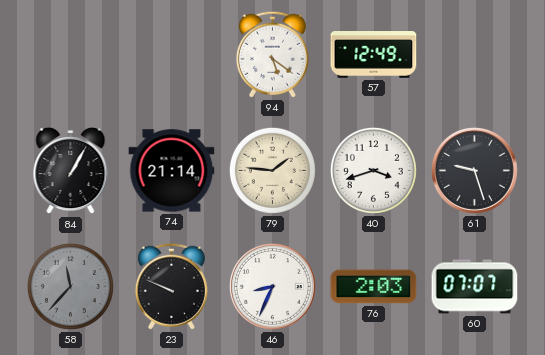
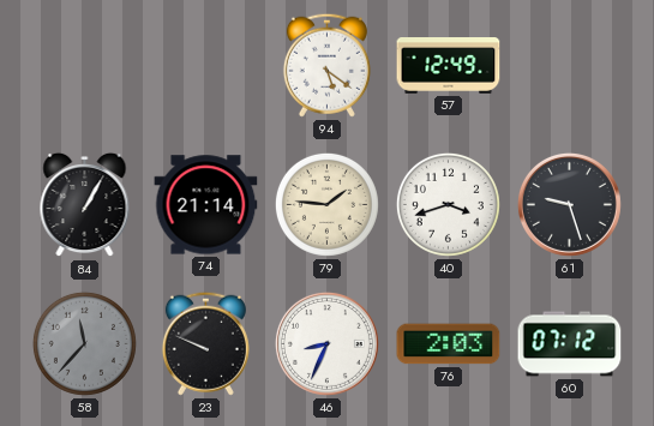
60: 07:07 -> 07:12
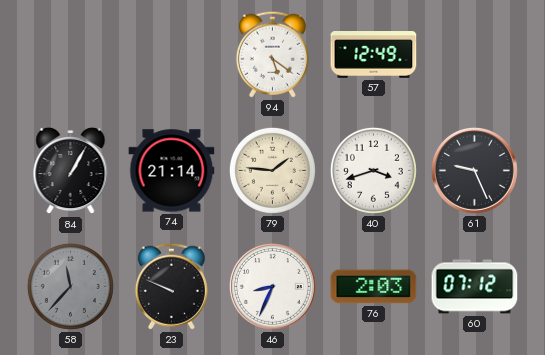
61: 9:27 -> 9:26
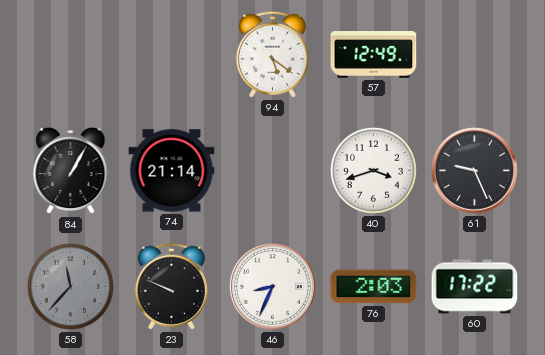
79: 1:46 -> none
60: 07:12 -> 17:22
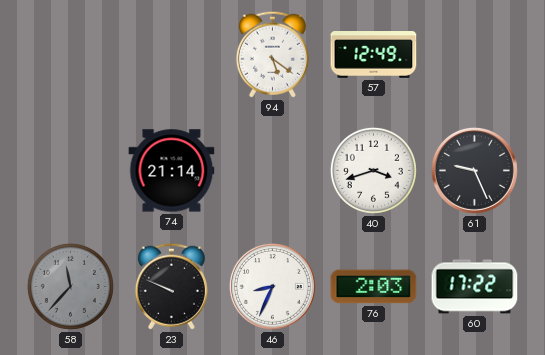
84: 1:05 -> none
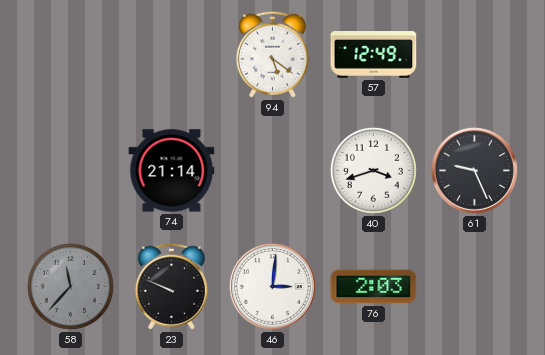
46: 8:34 -> 3:01
60: 17:22 -> none
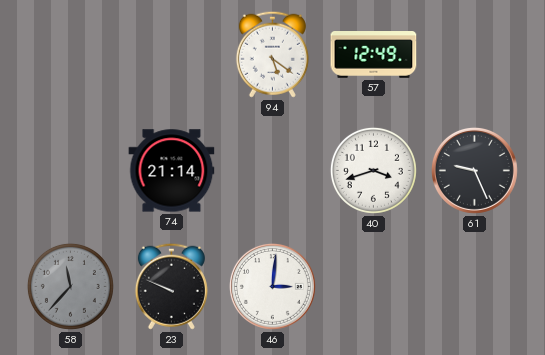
76: 2:03 -> none
